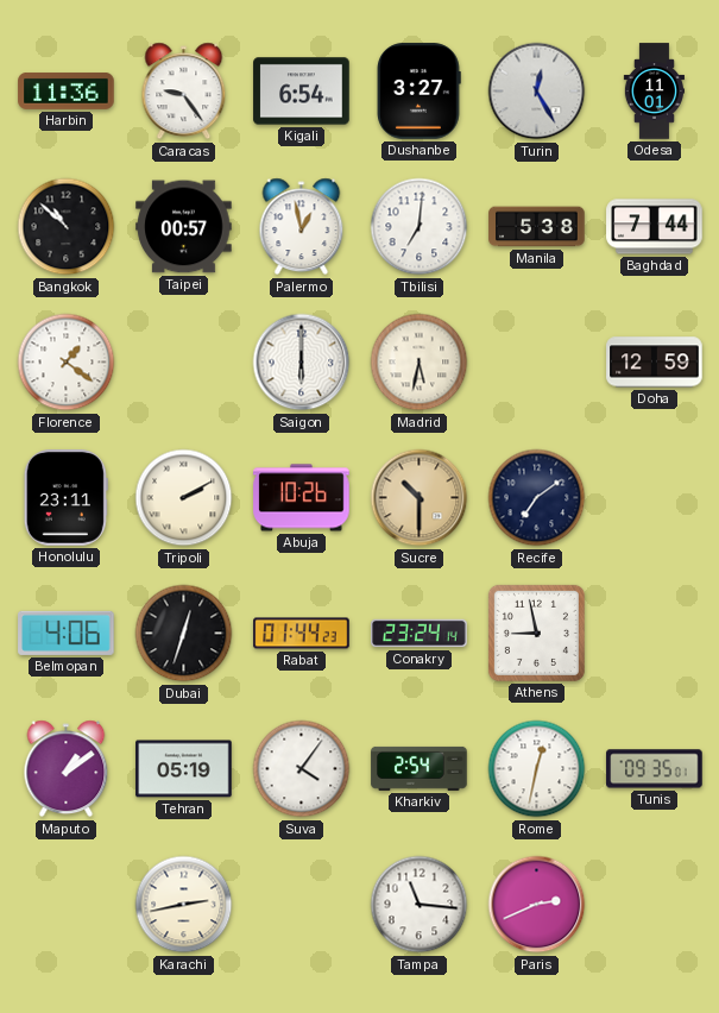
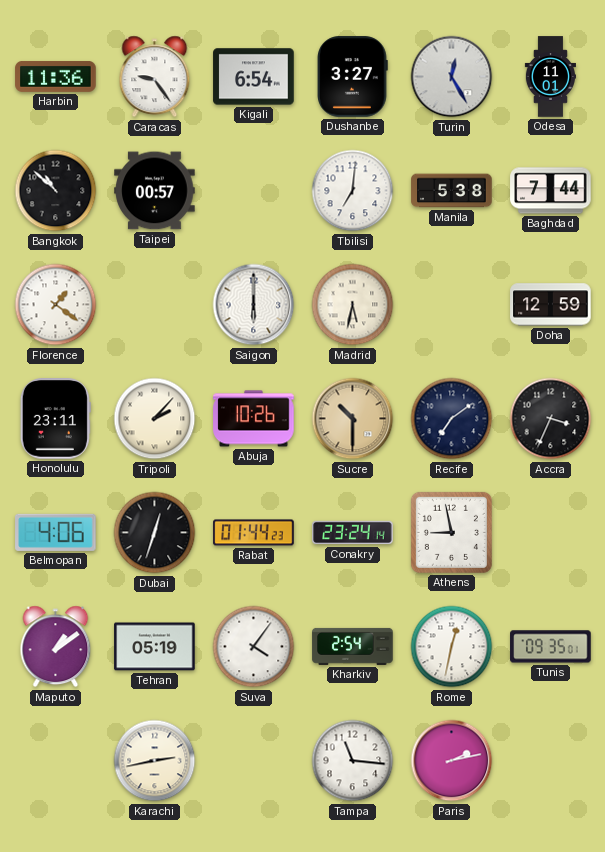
Palermo: 12:58 -> none
Tripoli: 2:10 -> 2:07
Accra: none -> 3:34
Paris: 2:41 -> 2:13
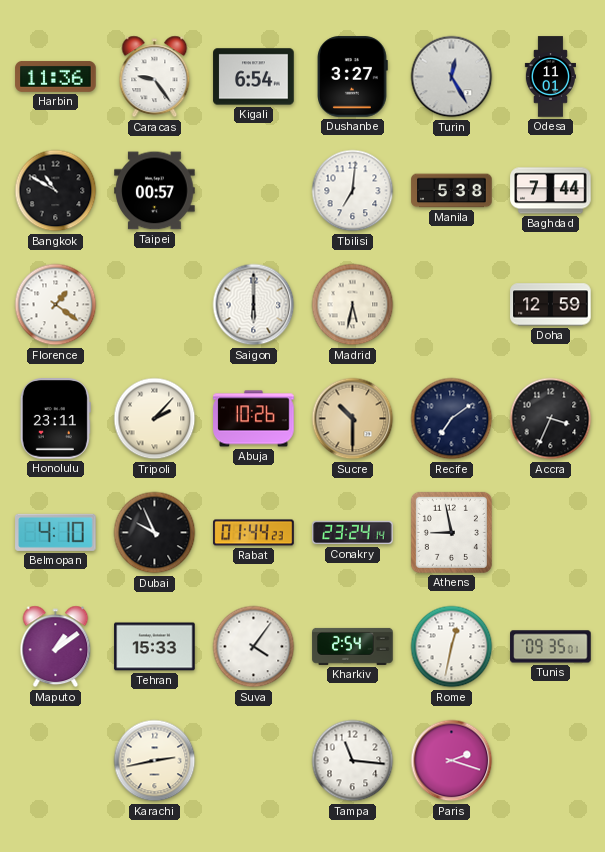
Bangkok: 10:52 -> 10:50
Belmopan: 4:06 -> 4:10
Dubai: 12:33 -> 9:56
Tehran: 05:19 -> 15:33
Paris: 2:13 -> 2:18
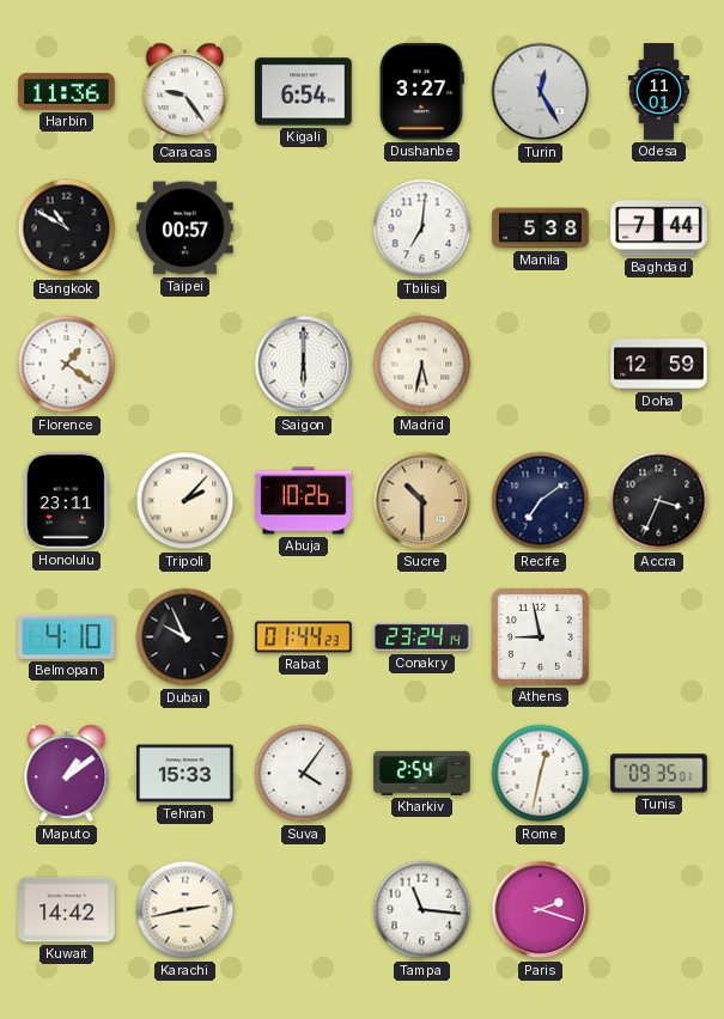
Kuwait: none -> 14:42
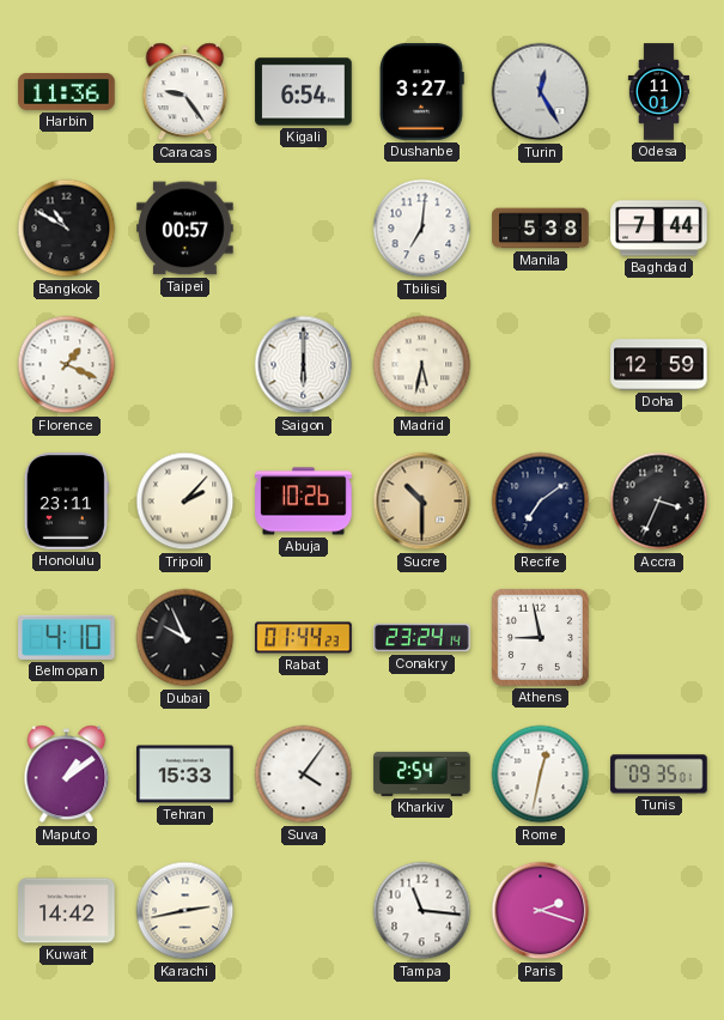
Florence: 1:21 -> 1:19
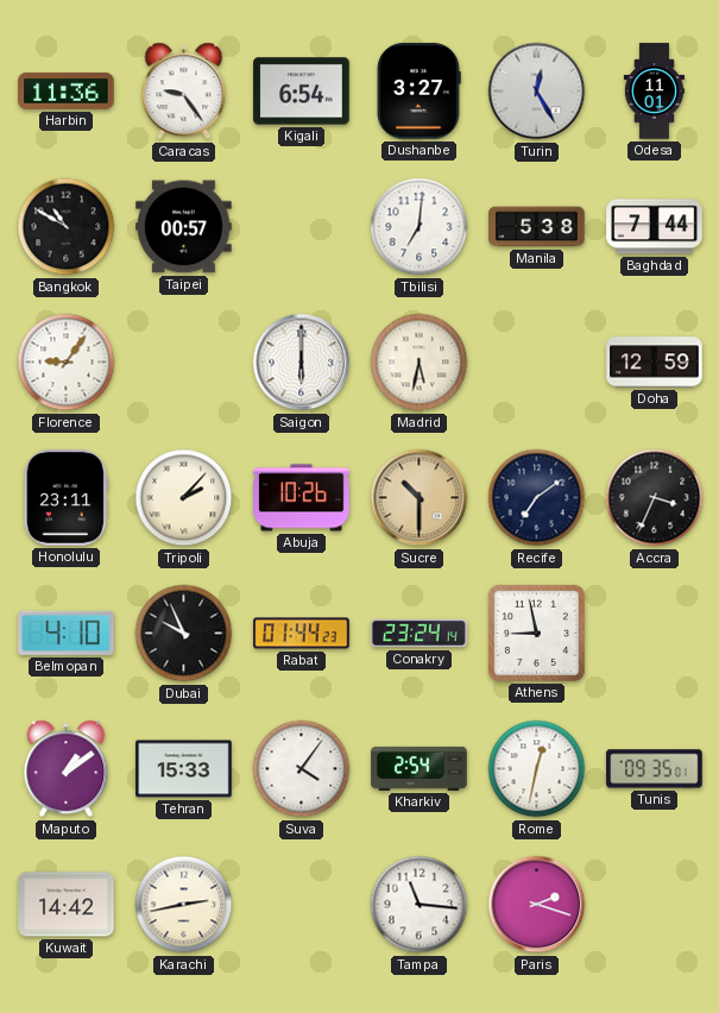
Florence: 1:19 -> 9:06
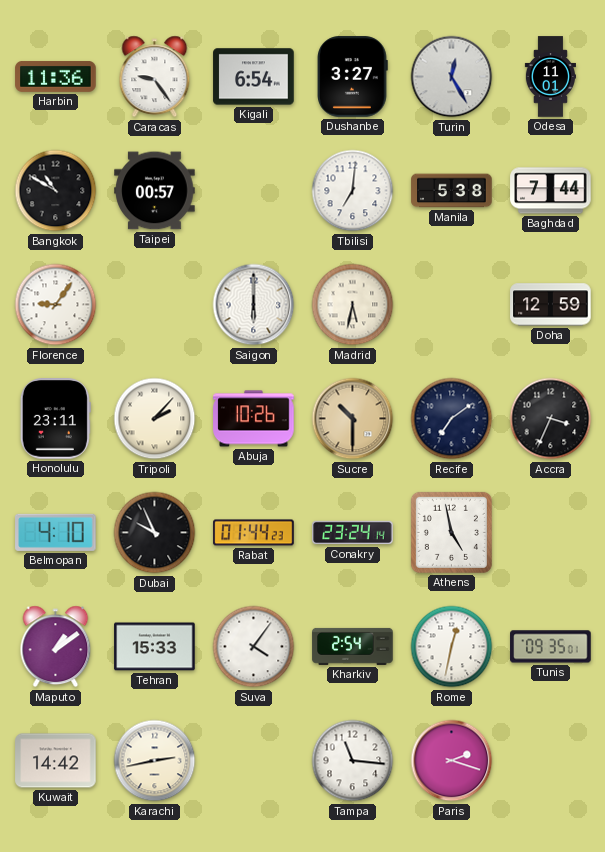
Athens: 8:58 -> 4:58
